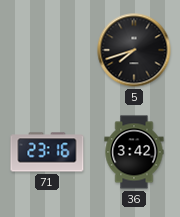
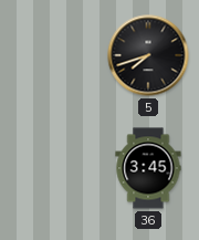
71: 23:16 -> none
36: 3:42 -> 3:45
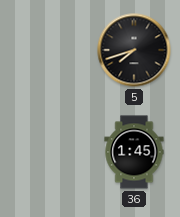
36: 3:45 -> 1:45
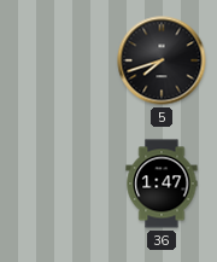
36: 1:45 -> 1:47
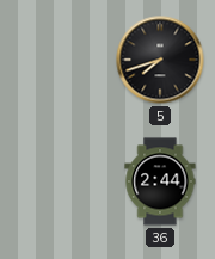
36: 1:47 -> 2:44
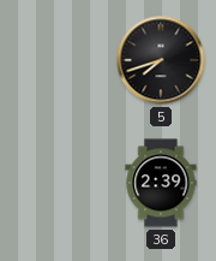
36: 2:44 -> 2:39
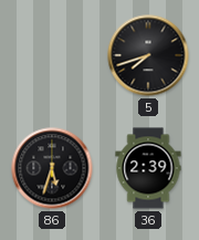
86: none -> 5:33
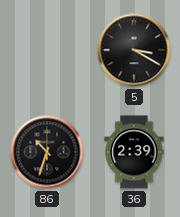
5: 7:42 -> 3:20
86: 5:33 -> 10:33
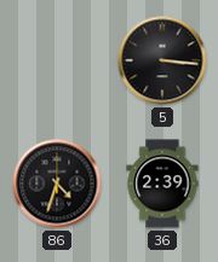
5: 3:20 -> 3:16
86: 10:33 -> 4:33
